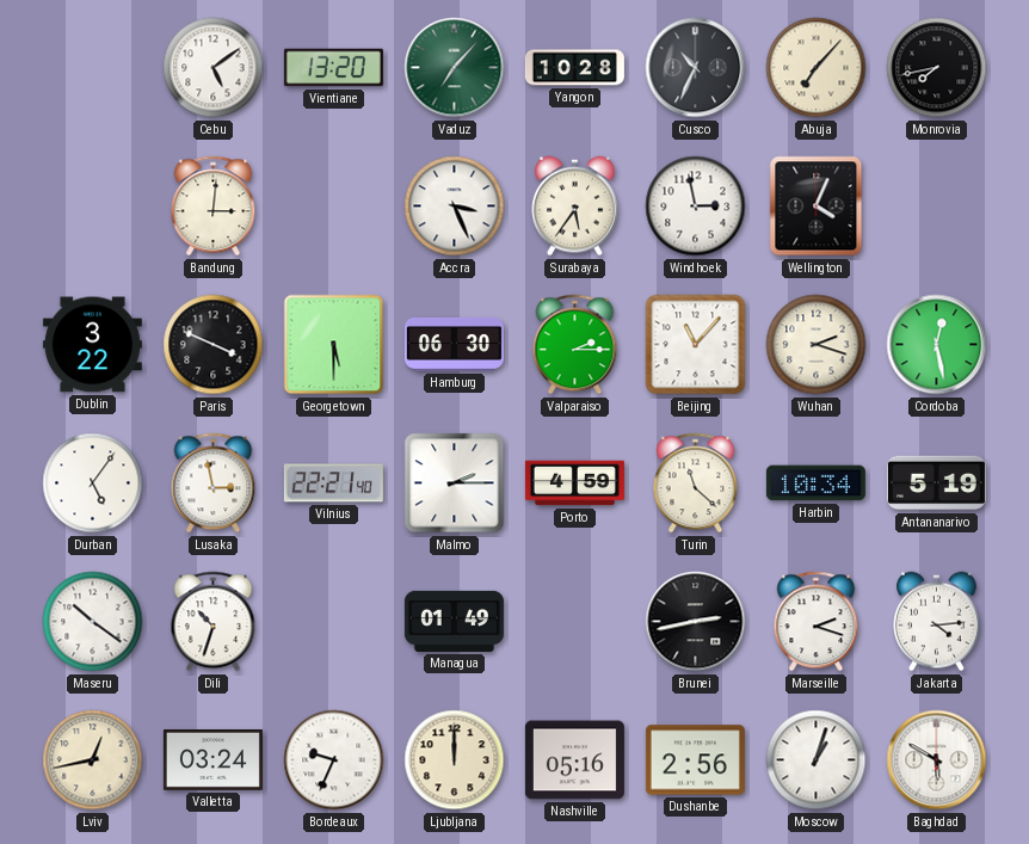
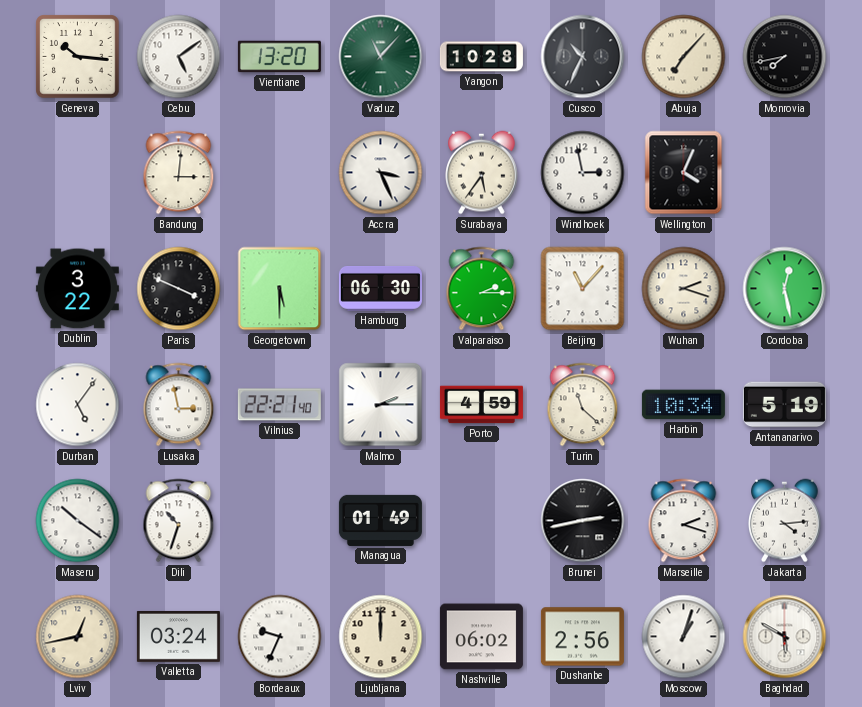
Geneva: none -> 10:16
Vaduz: 7:07 -> 11:07
Nashville: 05:16 -> 06:02
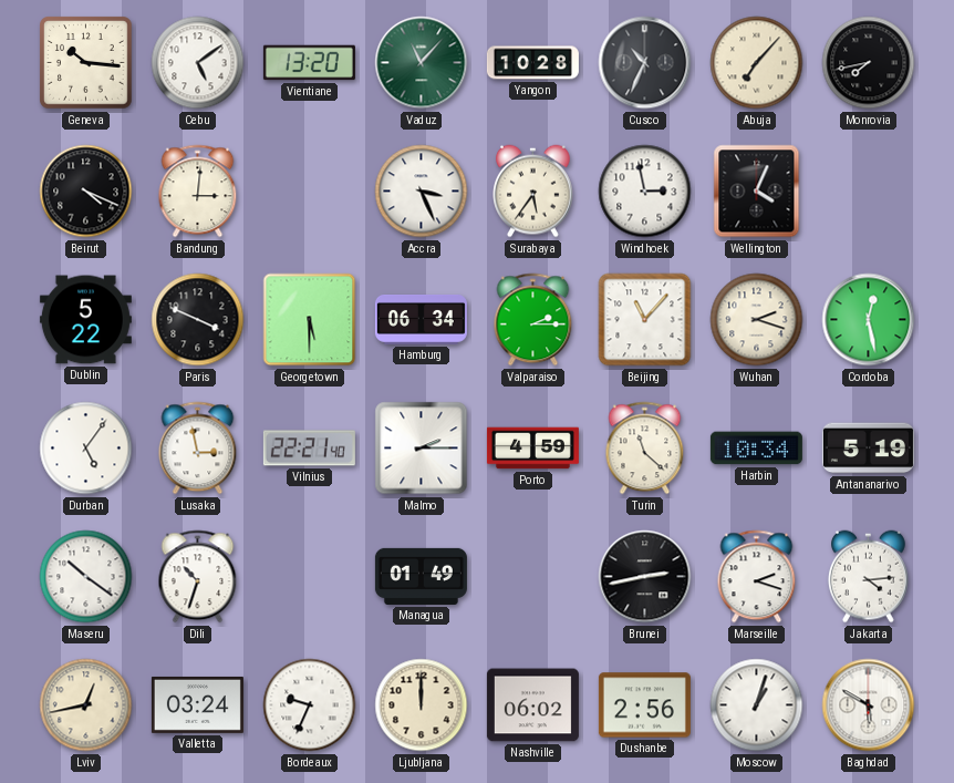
Beirut: none -> 4:19
Dublin: 3:22 -> 5:22
Hamburg: 06:30 -> 06:34
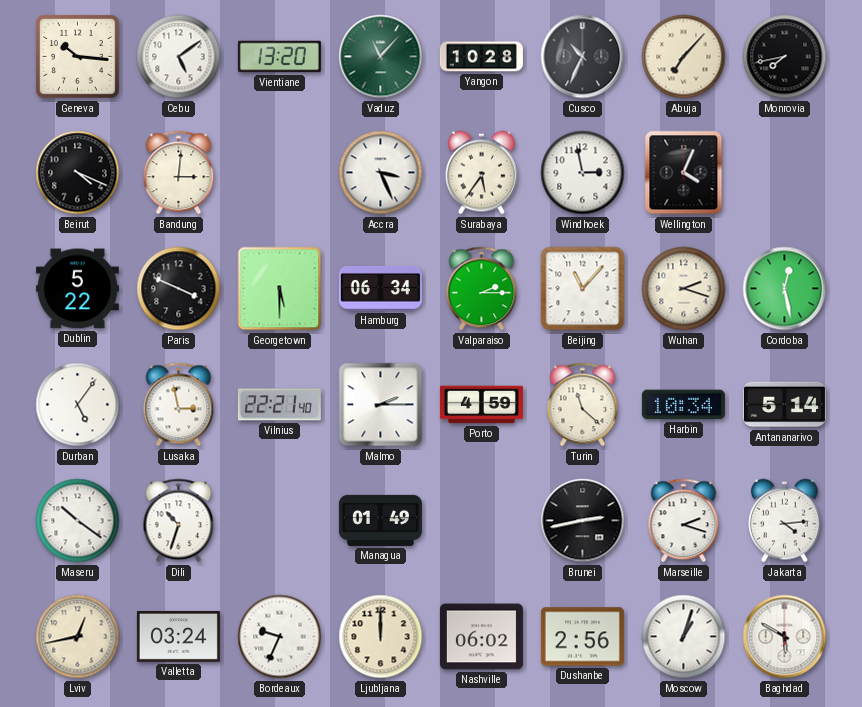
Antananarivo: 5:19 -> 5:14
